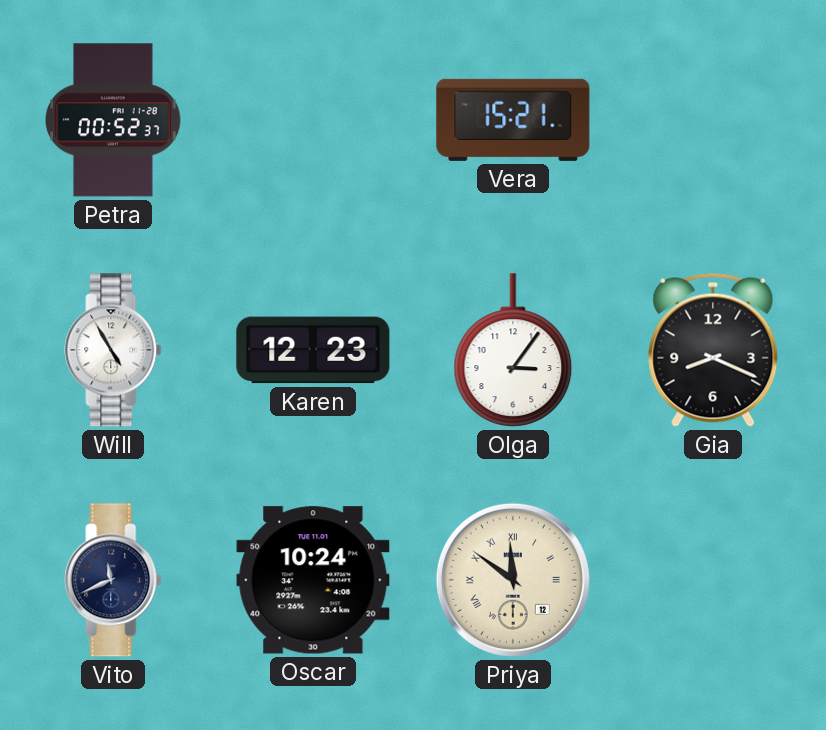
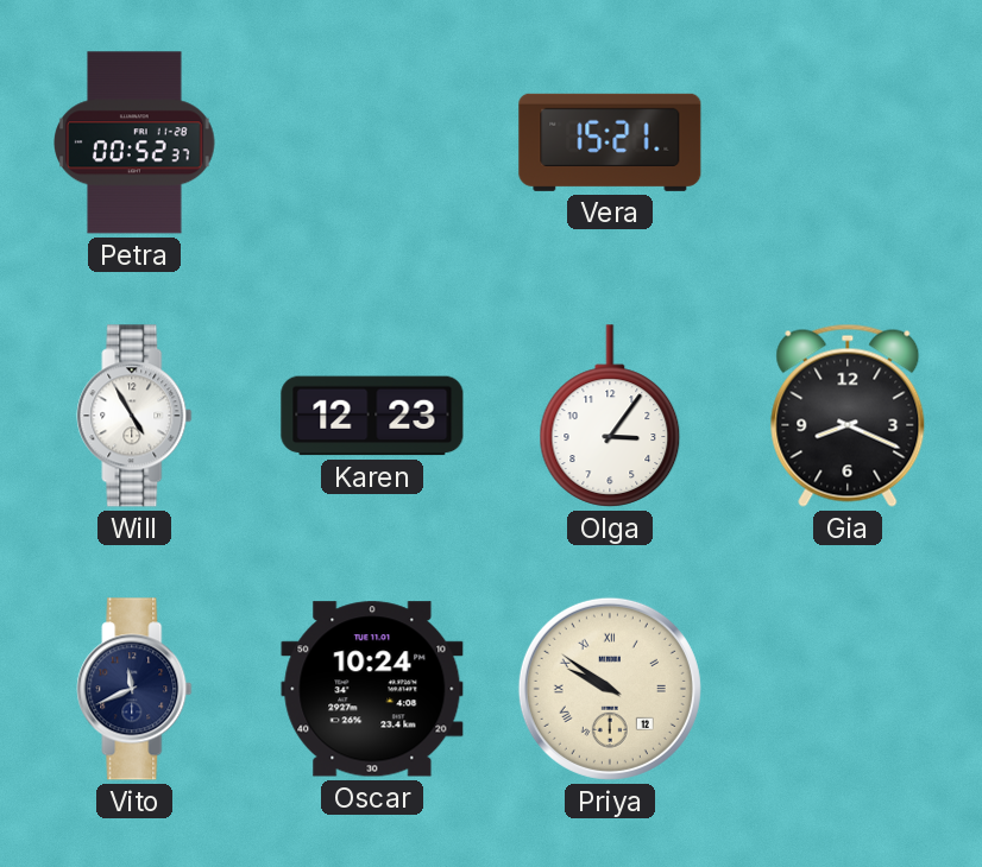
Priya: 11:51 -> 9:51
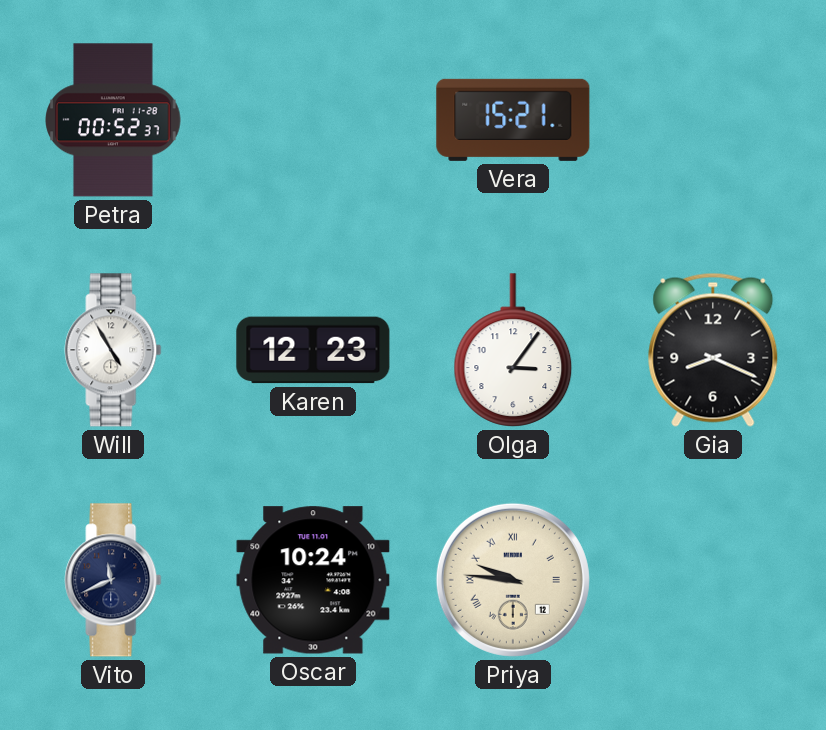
Priya: 9:51 -> 9:46
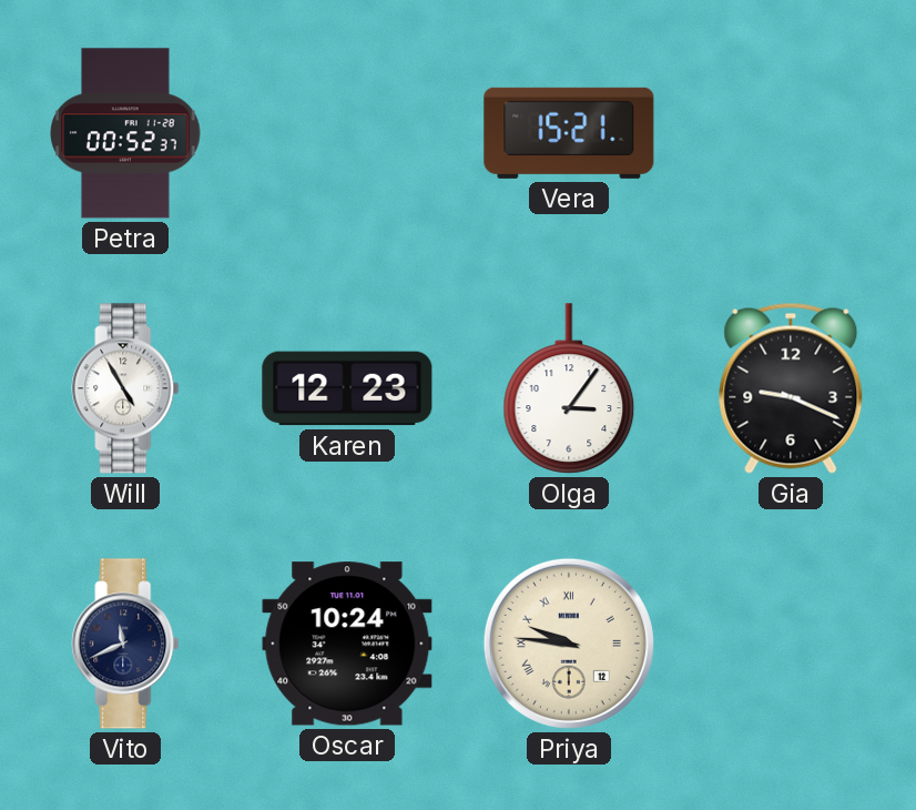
Gia: 8:19 -> 9:19
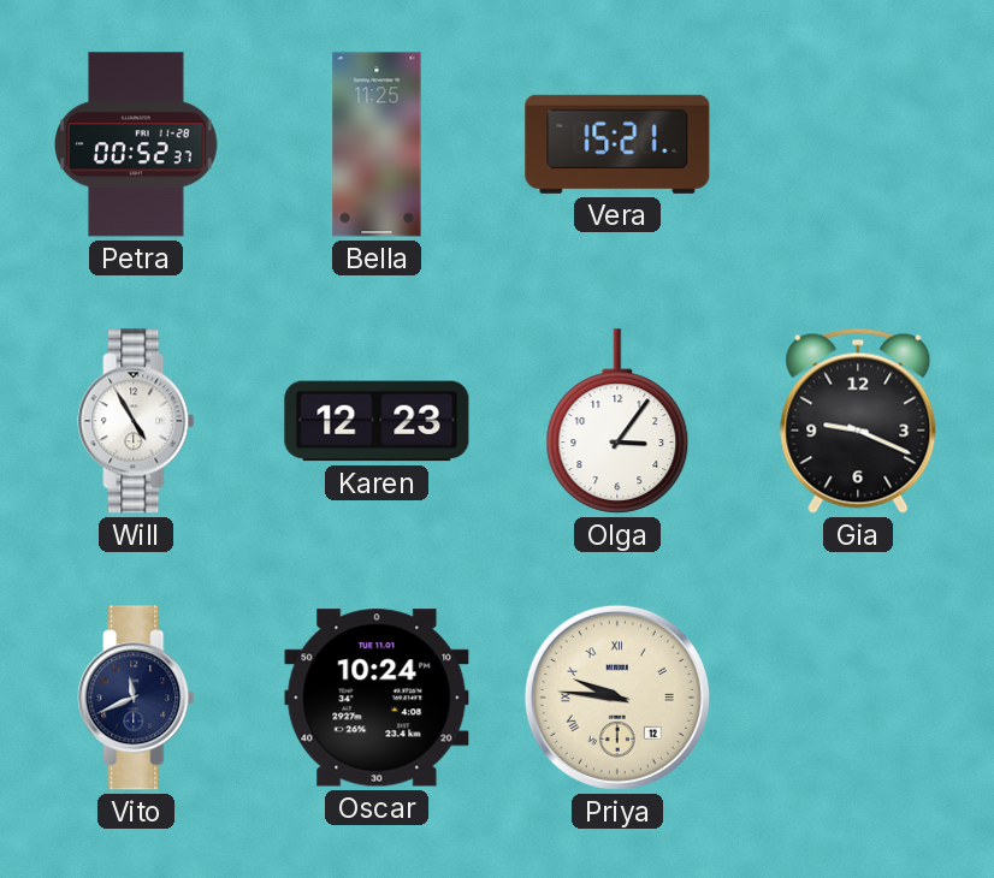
Bella: none -> 11:25
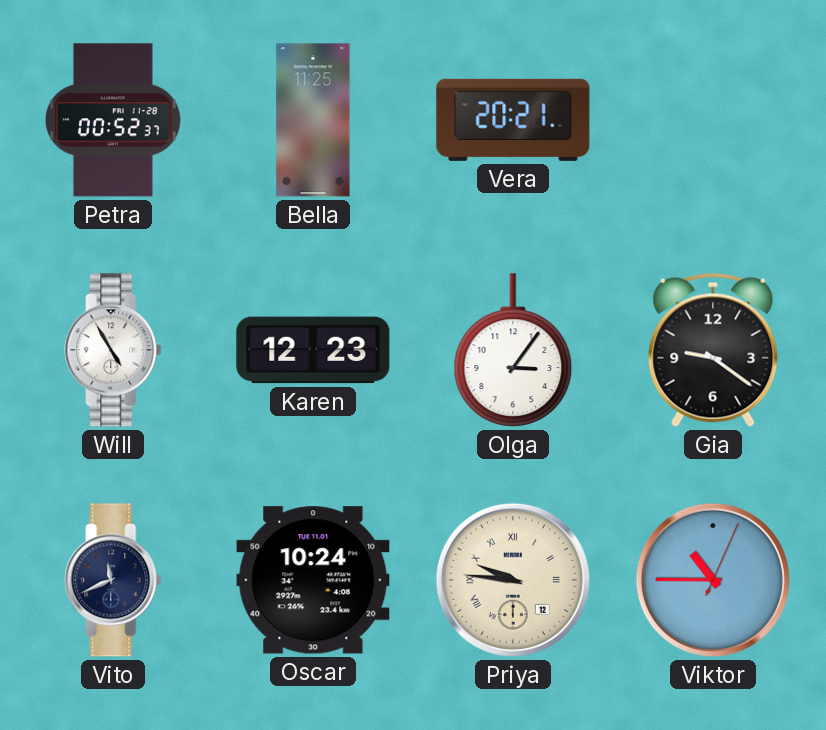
Vera: 15:21 -> 20:21
Gia: 9:19 -> 9:21
Viktor: none -> 10:45
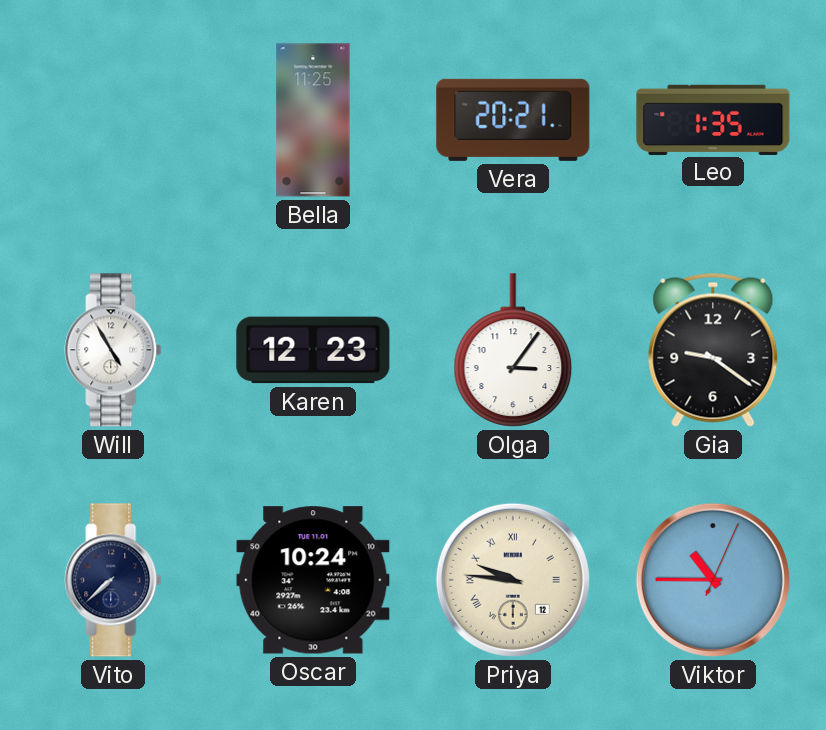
Petra: 00:52 -> none
Leo: none -> 1:35
Vito: 11:41 -> 7:38
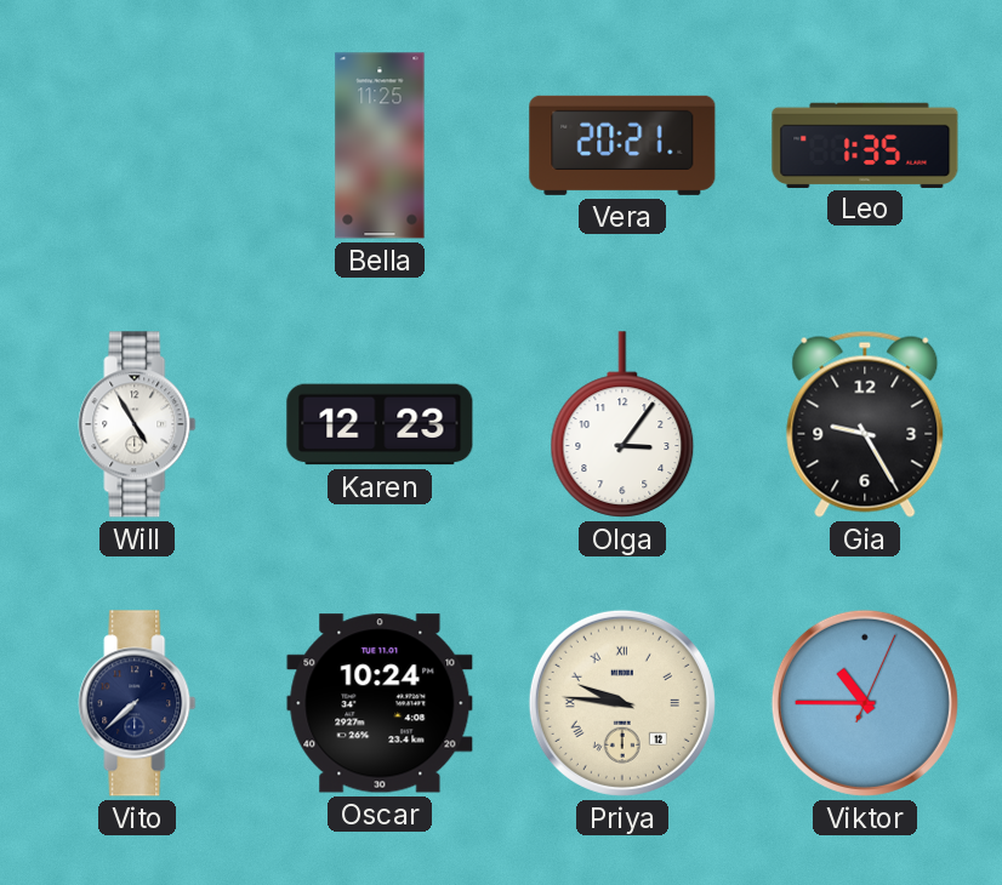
Gia: 9:21 -> 9:25
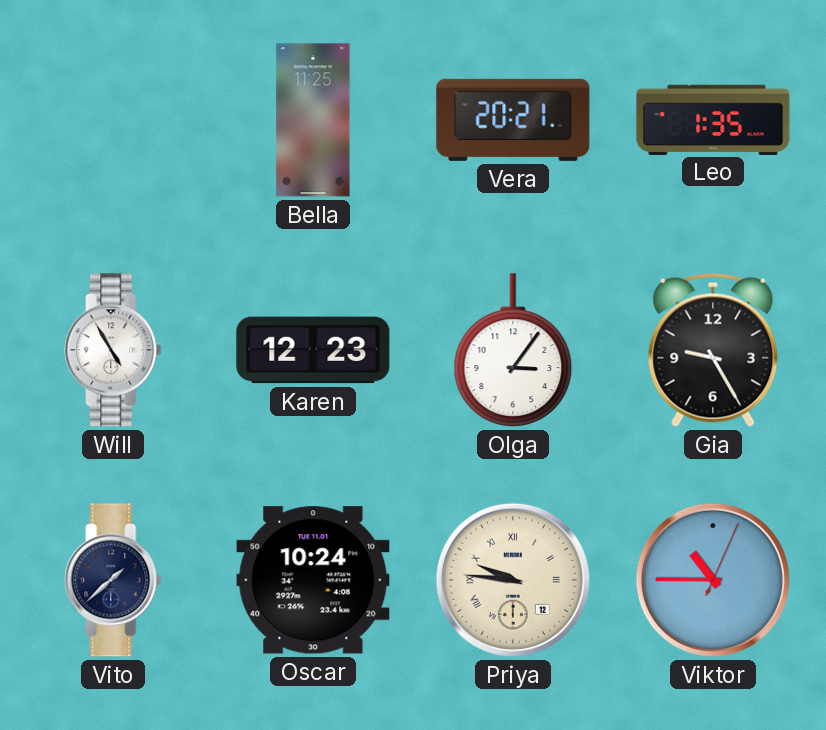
Vito: 7:38 -> 1:38
